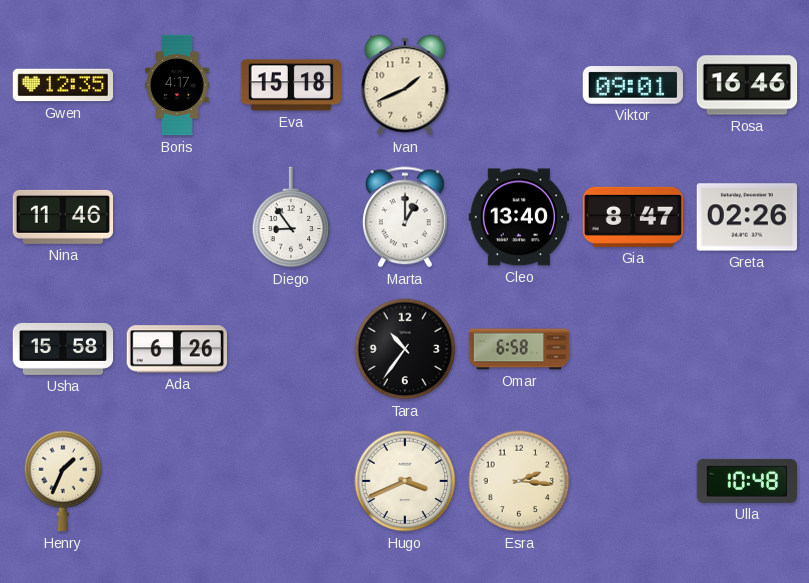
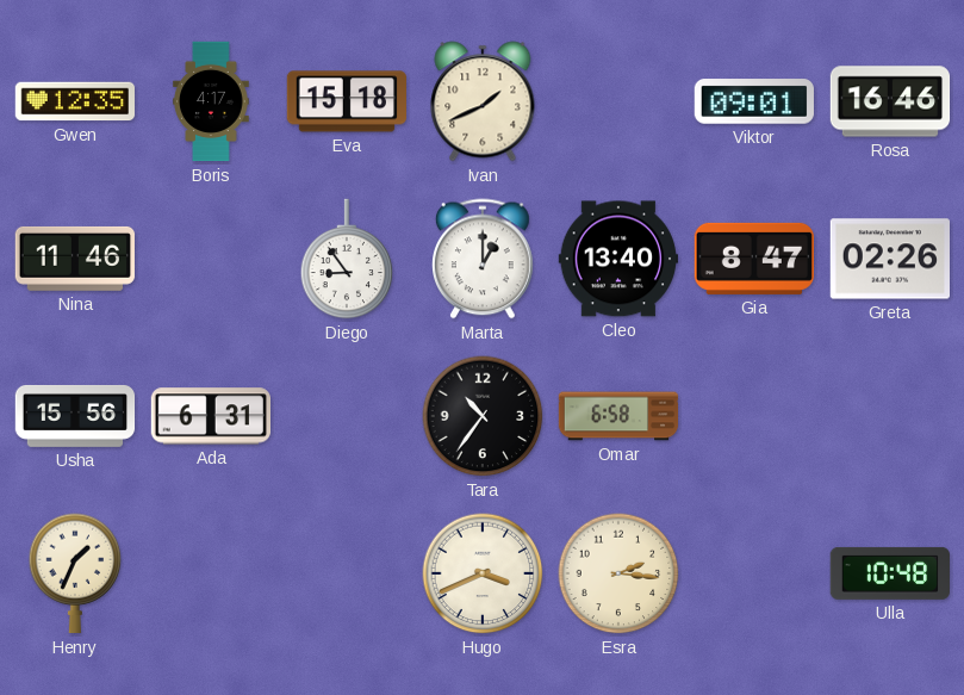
Usha: 15:58 -> 15:56
Ada: 6:26 -> 6:31
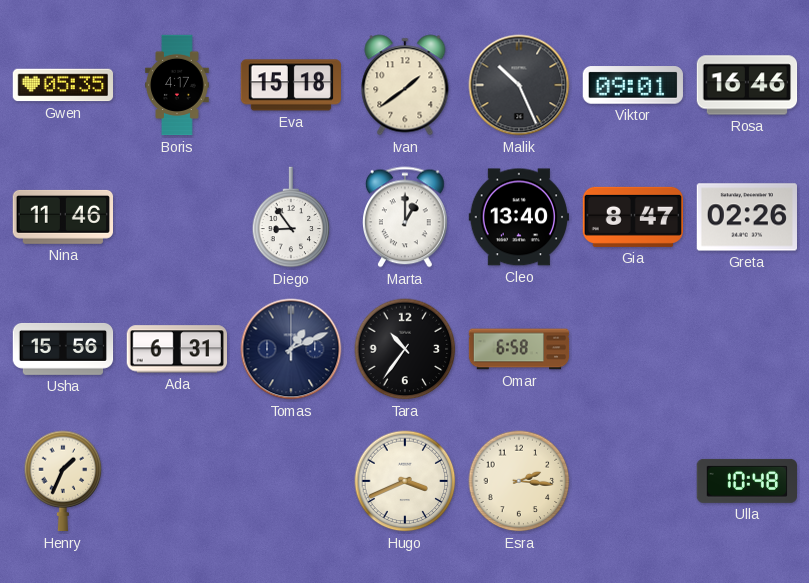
Gwen: 12:35 -> 05:35
Ivan: 1:41 -> 1:39
Malik: none -> 10:26
Tomas: none -> 1:11
